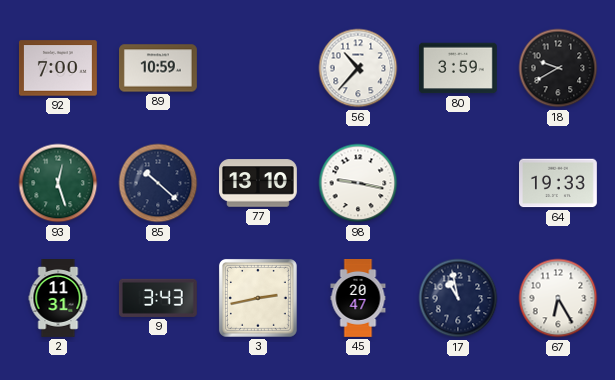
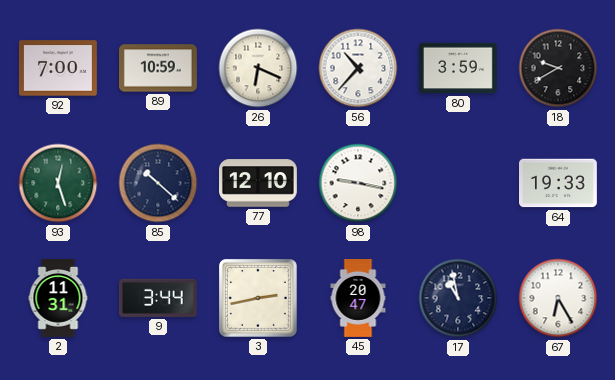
26: none -> 6:19
77: 13:10 -> 12:10
9: 3:43 -> 3:44
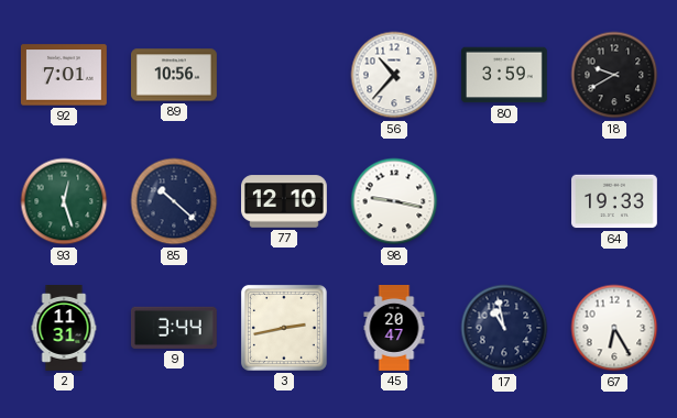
92: 7:00 -> 7:01
89: 10:59 -> 10:56
26: 6:19 -> none
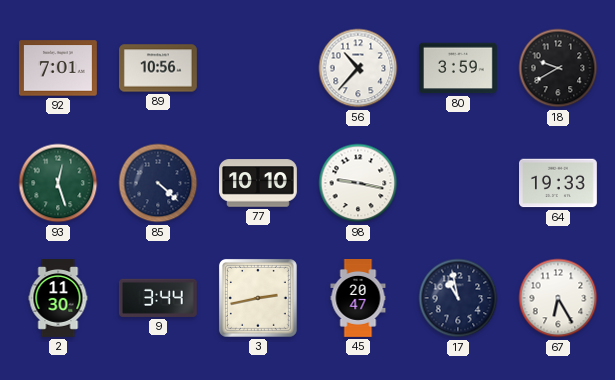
85: 10:22 -> 4:22
77: 12:10 -> 10:10
2: 11:31 -> 11:30
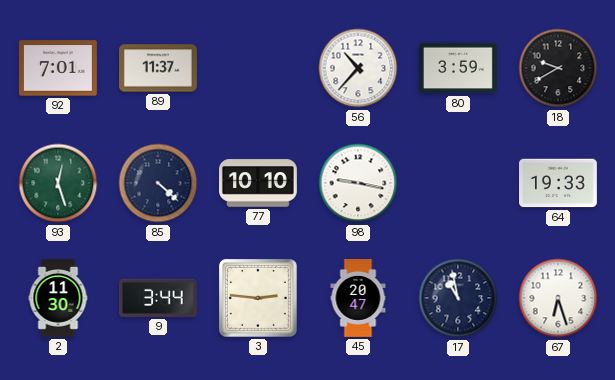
89: 10:56 -> 11:37
3: 2:43 -> 2:46
67: 6:25 -> 6:27
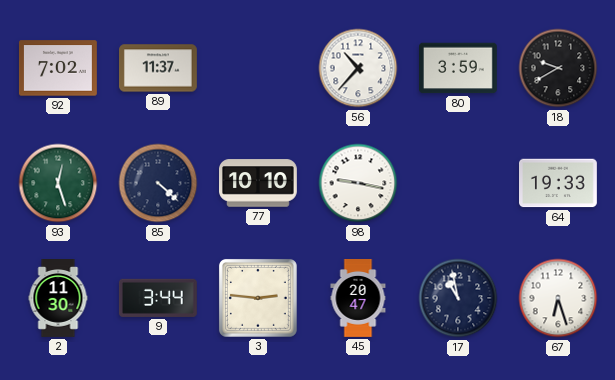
92: 7:01 -> 7:02
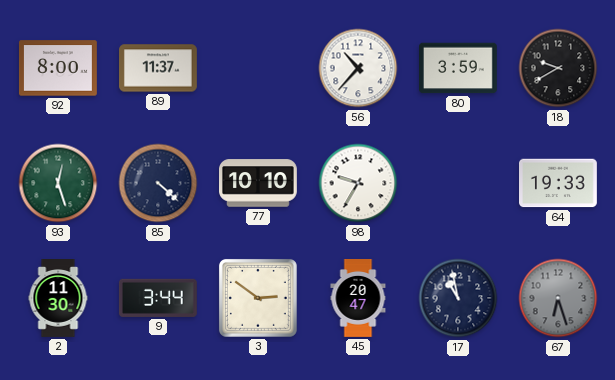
92: 7:02 -> 8:00
98: 9:17 -> 9:35
3: 2:46 -> 2:51
67 dial: white -> grey
